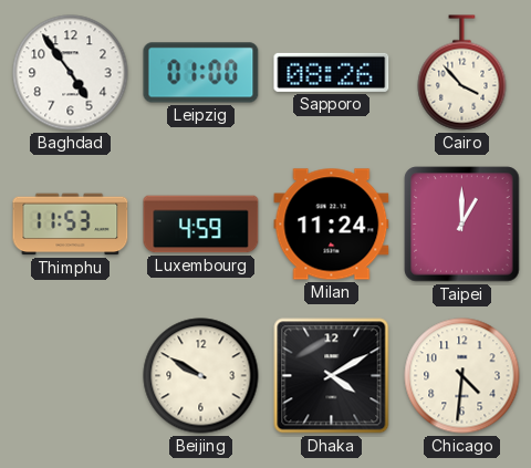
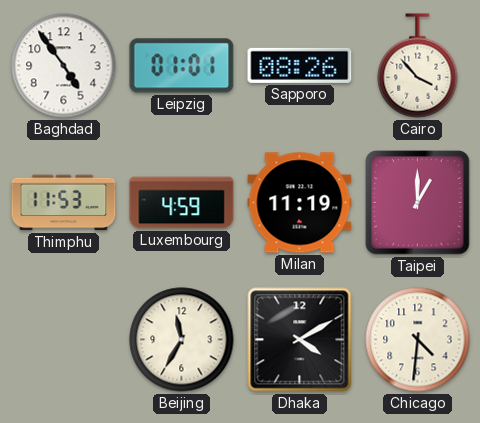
Leipzig: 01:00 -> 01:01
Milan: 11:24 -> 11:19
Beijing: 9:50 -> 11:35
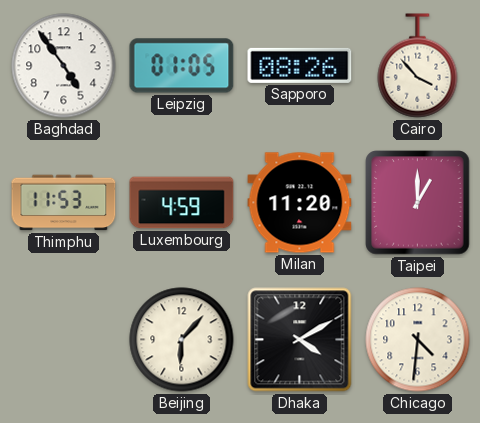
Leipzig: 01:01 -> 01:05
Milan: 11:19 -> 11:20
Beijing: 11:35 -> 6:07
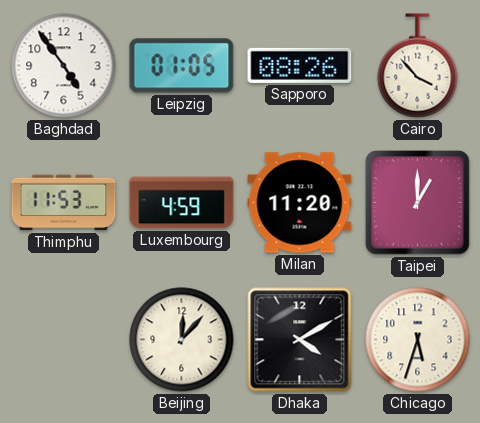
Beijing: 6:07 -> 12:07
Chicago: 4:31 -> 5:33
